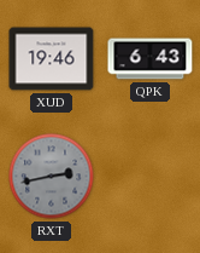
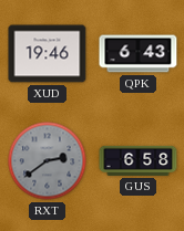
RXT: 2:43 -> 2:39
GUS: none -> 6:58
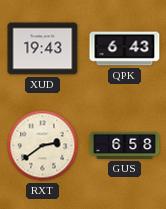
XUD: 19:46 -> 19:43
RXT dial: grey -> cream
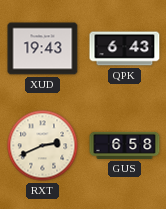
RXT: 2:39 -> 2:41
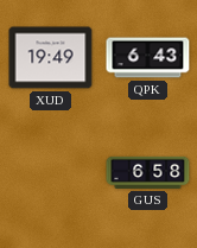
XUD: 19:43 -> 19:49
RXT: 2:41 -> none
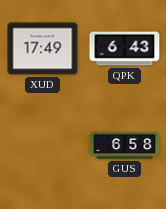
XUD: 19:49 -> 17:49
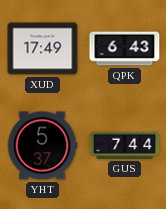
YHT: none -> 5:37
GUS: 6:58 -> 7:44
